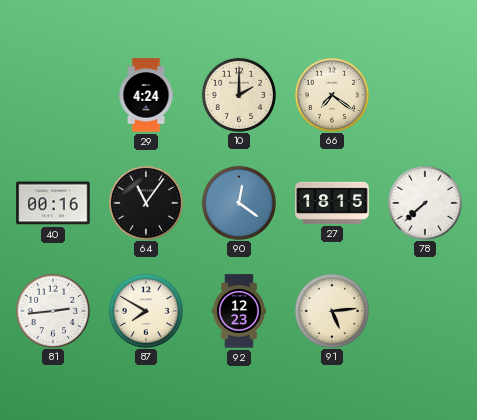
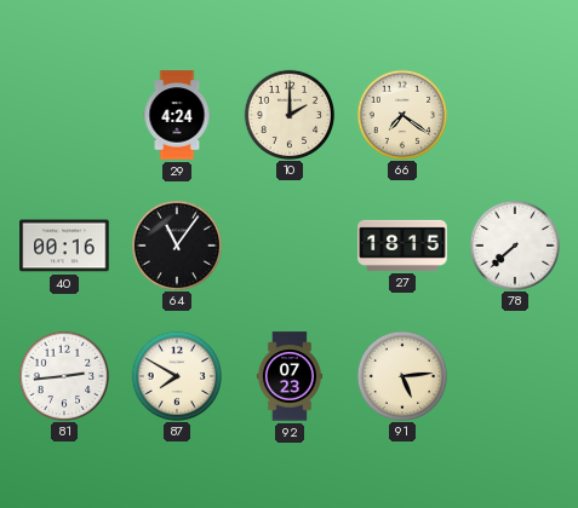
90: 12:21 -> none
92: 12:23 -> 07:23
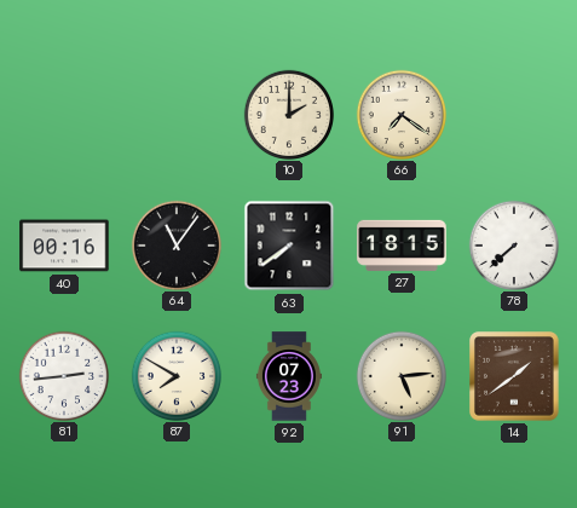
29: 4:24 -> none
63: none -> 7:39
14: none -> 1:39
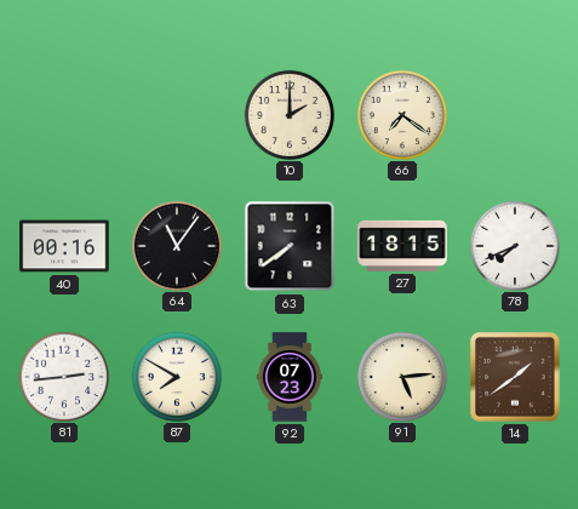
78: 7:38 -> 7:41
